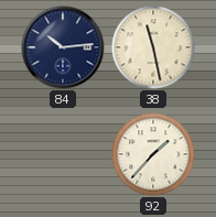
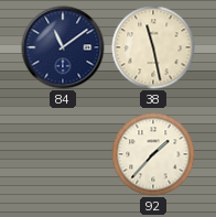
84: 10:14 -> 11:09
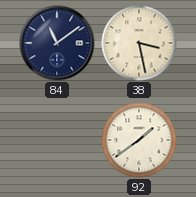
38: 11:28 -> 3:28
92: 1:37 -> 1:39
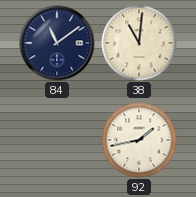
38: 3:28 -> 11:01
92: 1:39 -> 1:43
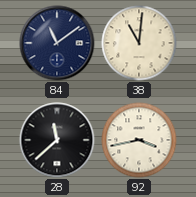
28: none -> 11:38
92: 1:43 -> 3:43
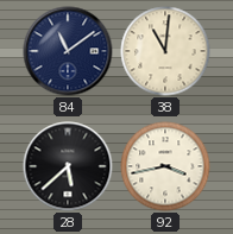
28: 11:38 -> 5:38
